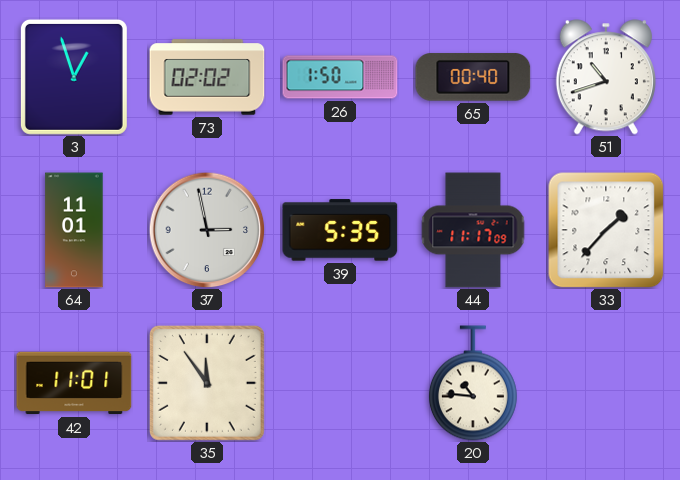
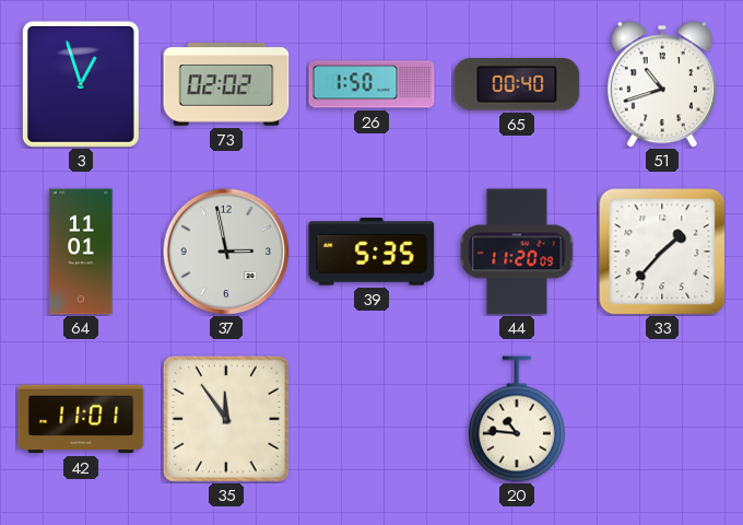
44: 11:17 -> 11:20
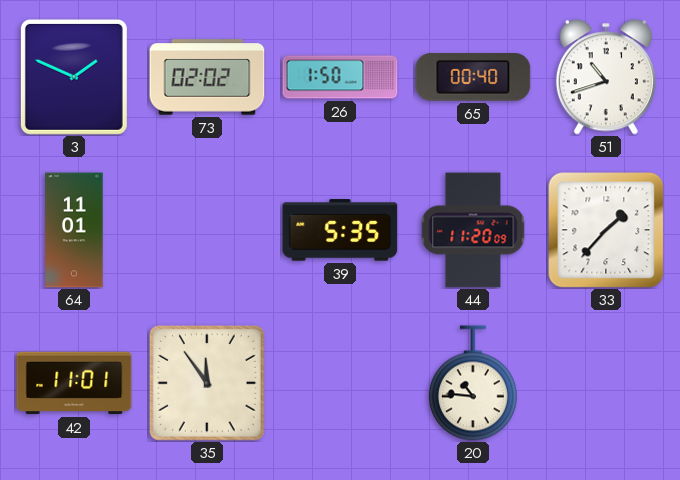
3: 12:57 -> 1:49
37: 2:58 -> none
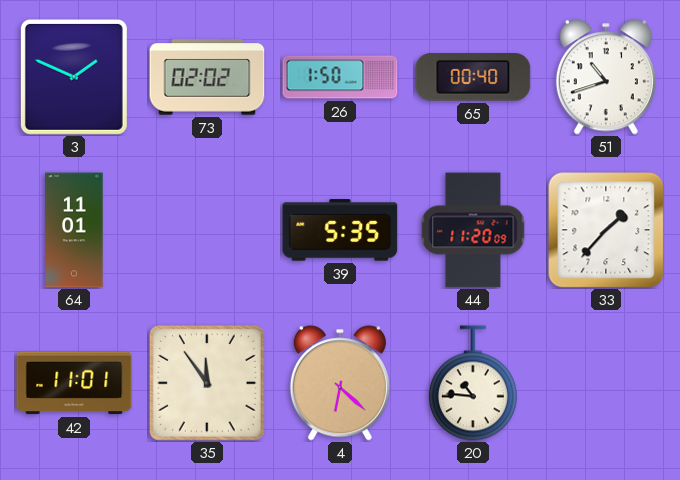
4: none -> 6:22
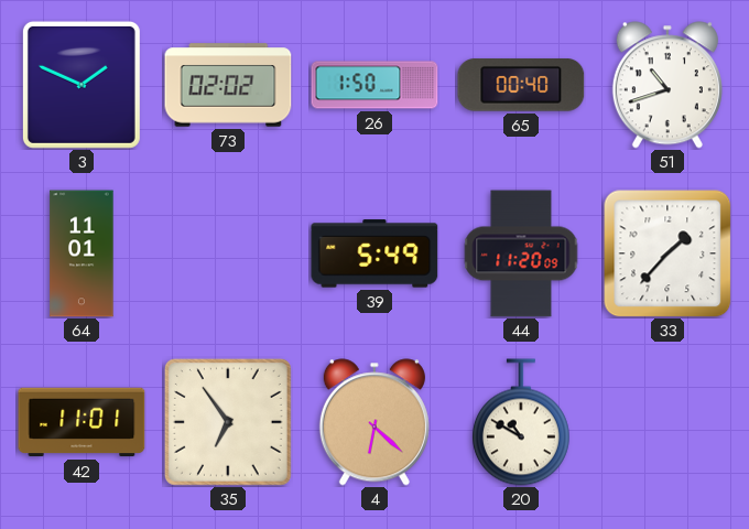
39: 5:35 -> 5:49
35: 11:54 -> 6:54
20: 10:46 -> 10:50
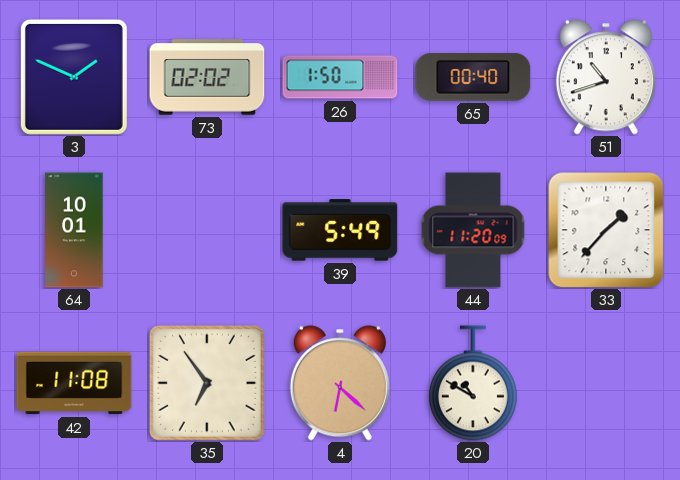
64: 11:01 -> 10:01
42: 11:01 -> 11:08
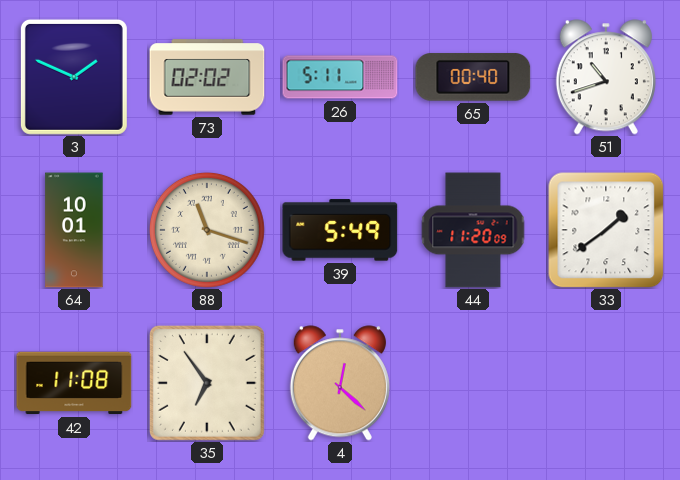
26: 1:50 -> 5:11
88: none -> 11:18
33: 1:37 -> 1:39
4: 6:22 -> 12:22
20: 10:50 -> none
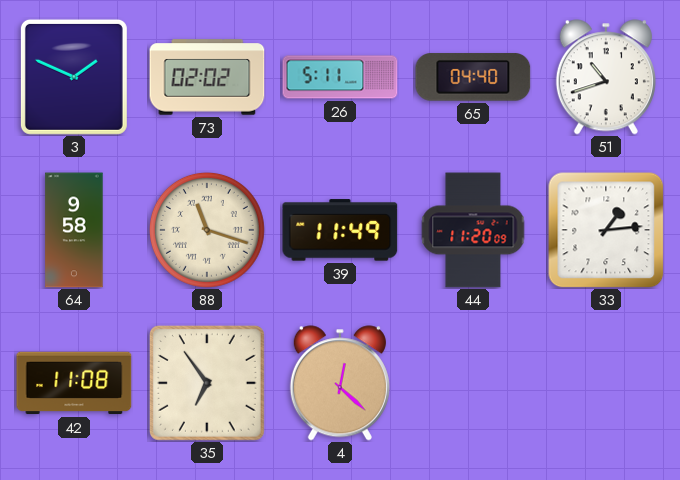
65: 00:40 -> 04:40
64: 10:01 -> 9:58
39: 5:49 -> 11:49
33: 1:39 -> 1:14
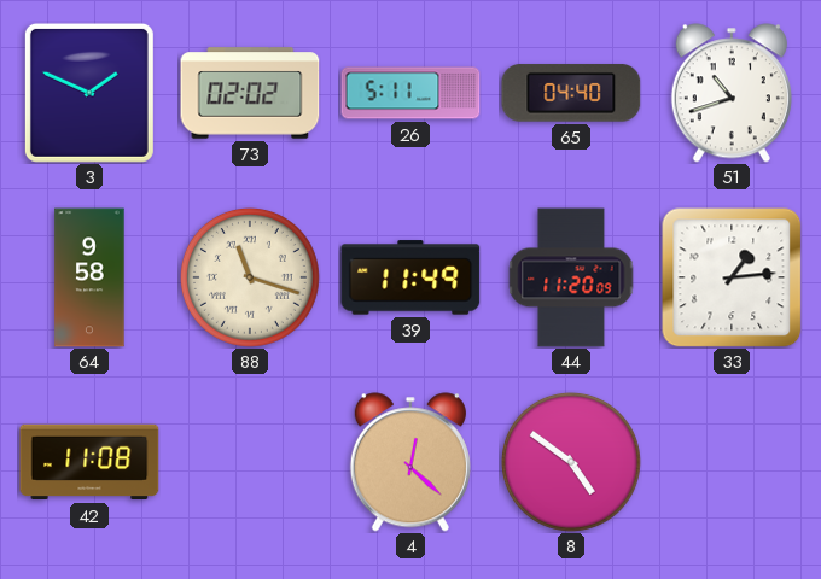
35: 6:54 -> none
8: none -> 4:51
